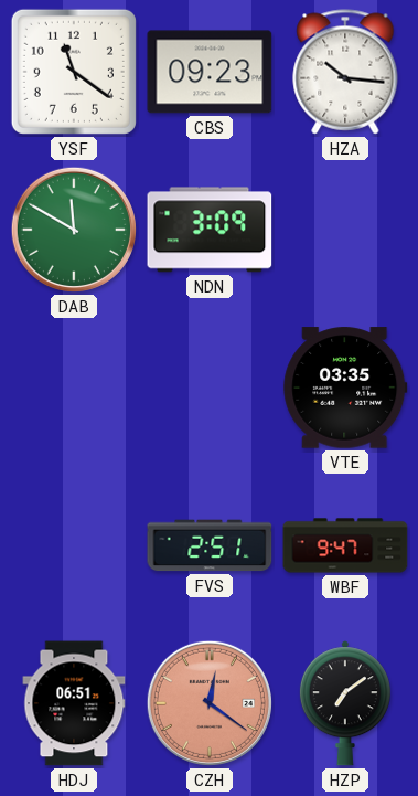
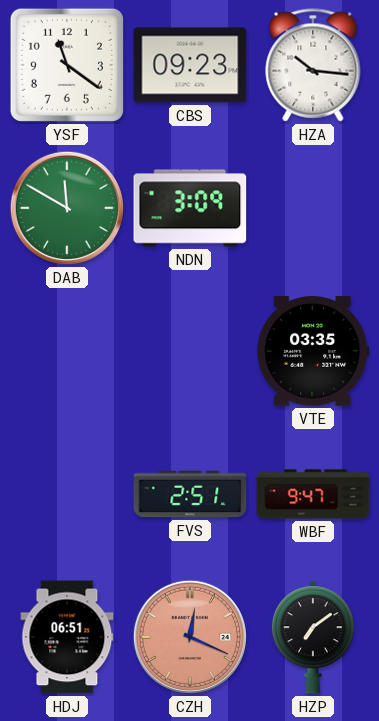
CZH: 12:21 -> 12:19
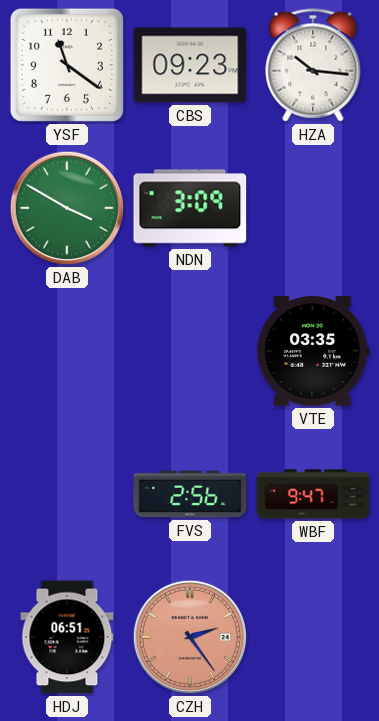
DAB: 11:50 -> 3:50
FVS: 2:51 -> 2:56
CZH: 12:19 -> 2:24
HZP: 7:09 -> none
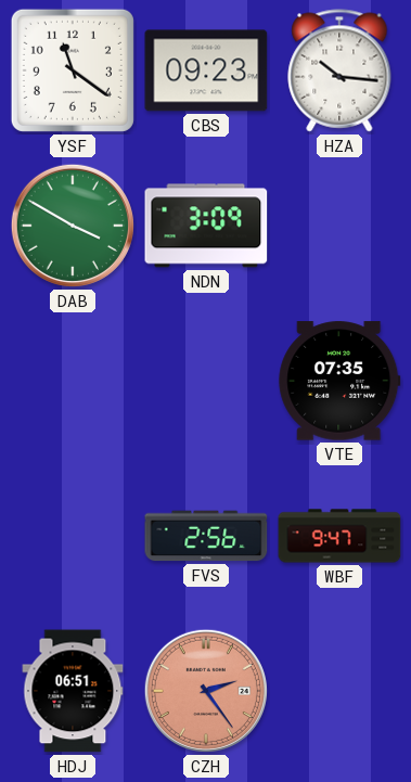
VTE: 03:35 -> 07:35
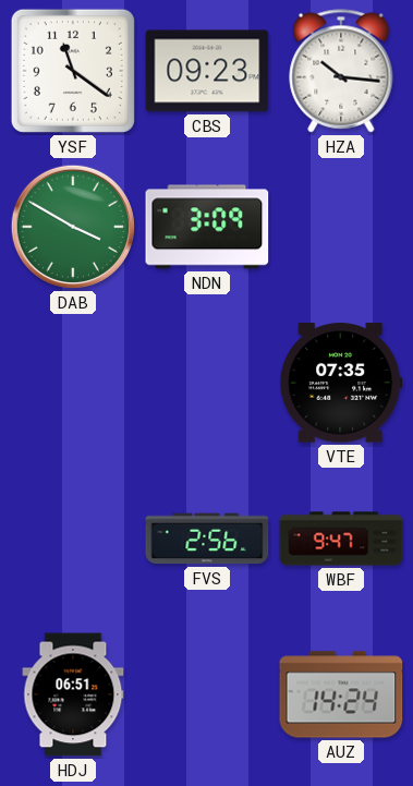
CZH: 2:24 -> none
AUZ: none -> 14:24
